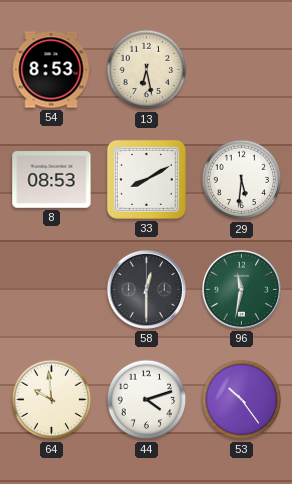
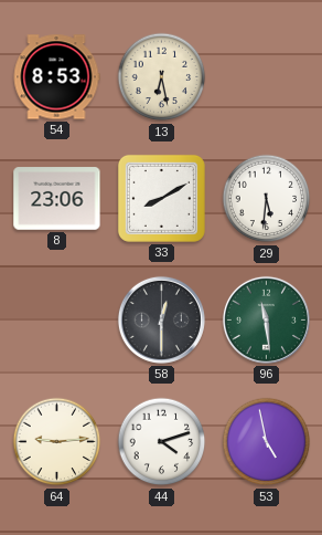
8: 08:53 -> 23:06
96: 11:32 -> 11:29
64: 9:59 -> 9:14
53: 10:24 -> 4:58
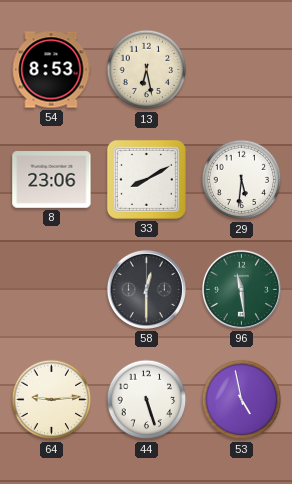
44: 4:12 -> 5:27
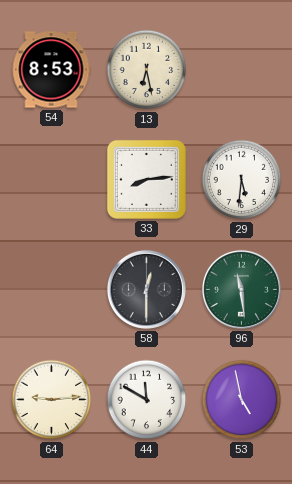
8: 23:06 -> none
33: 8:10 -> 8:14
44: 5:27 -> 11:50
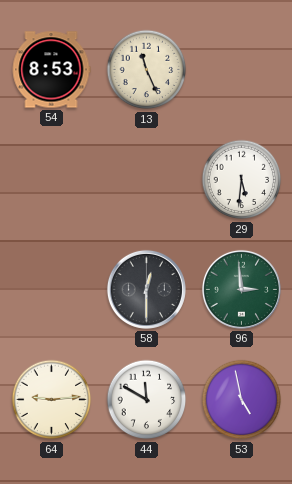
13: 6:28 -> 11:26
33: 8:14 -> none
96: 11:29 -> 2:59
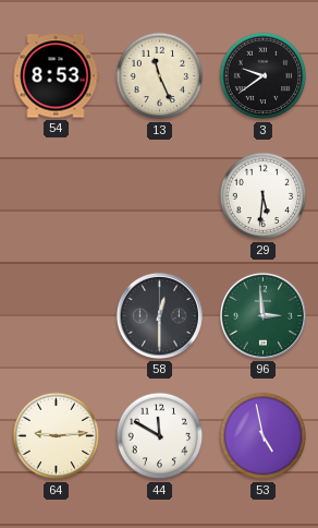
3: none -> 9:39
